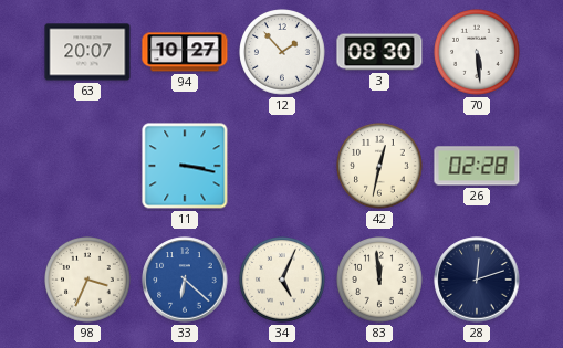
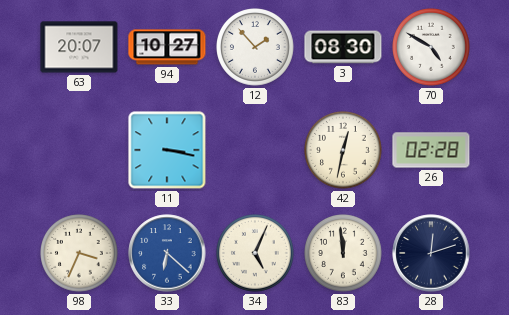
70: 5:29 -> 4:50
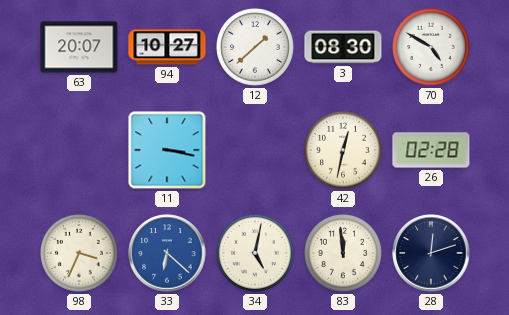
12: 1:53 -> 1:38
34: 5:04 -> 5:02
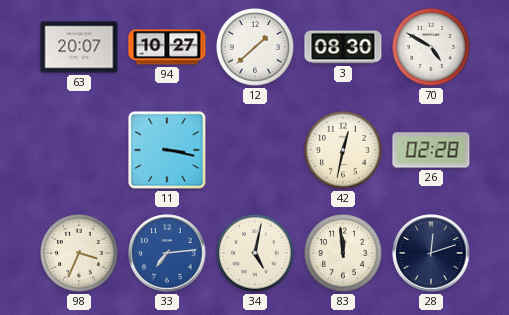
33: 6:22 -> 7:14
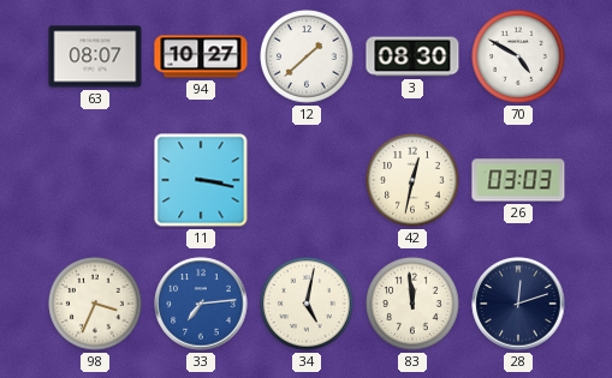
63: 20:07 -> 08:07
26: 02:28 -> 03:03
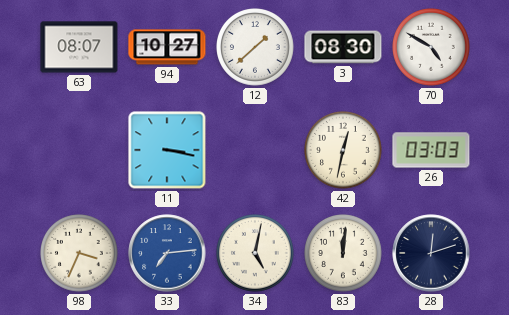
83: 11:59 -> 12:01
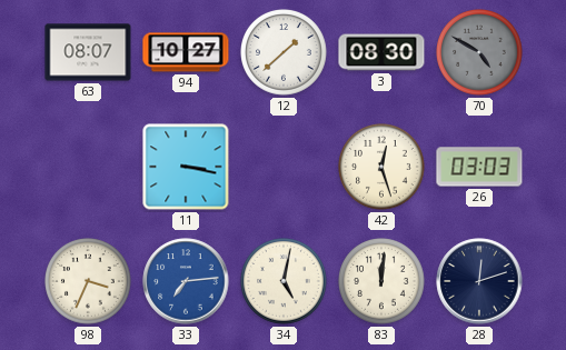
70 dial: white -> grey
42: 12:32 -> 12:27
